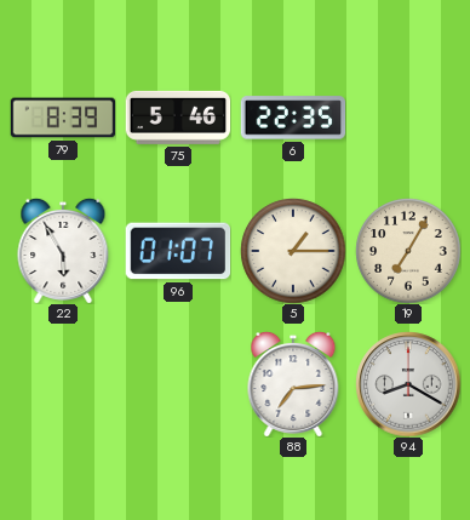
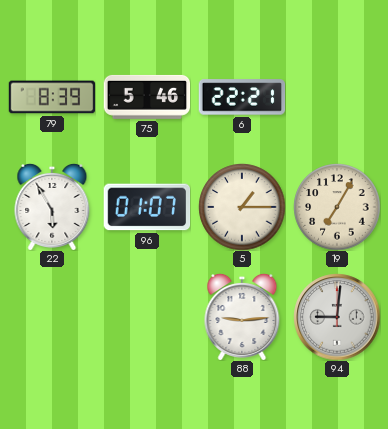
6: 22:35 -> 22:21
88: 7:14 -> 9:14
94: 8:20 -> 9:01
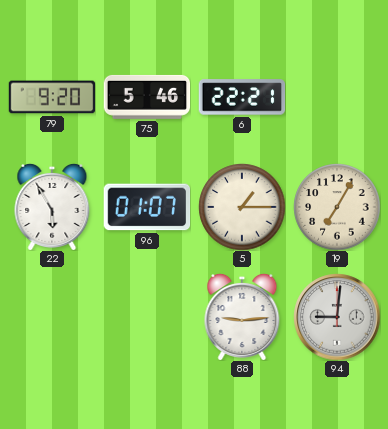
79: 8:39 -> 9:20
